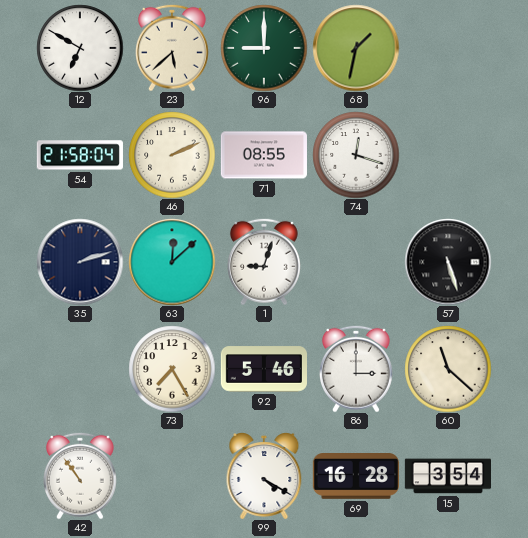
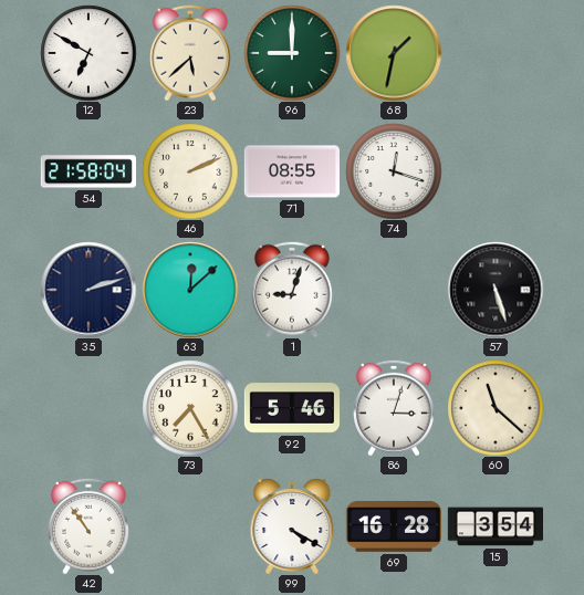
86: 3:00 -> 3:03
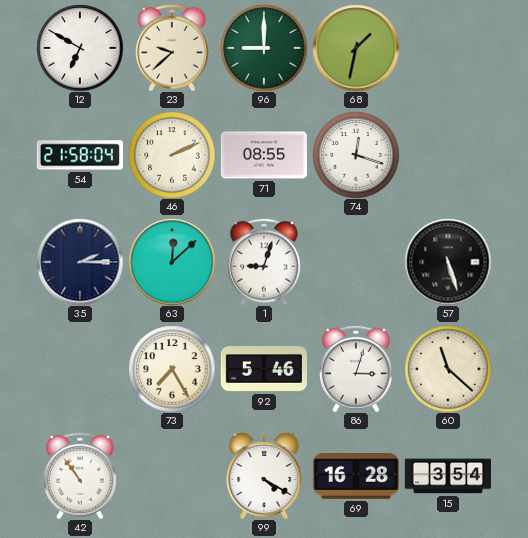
23: 5:38 -> 9:38
35: 2:12 -> 2:15
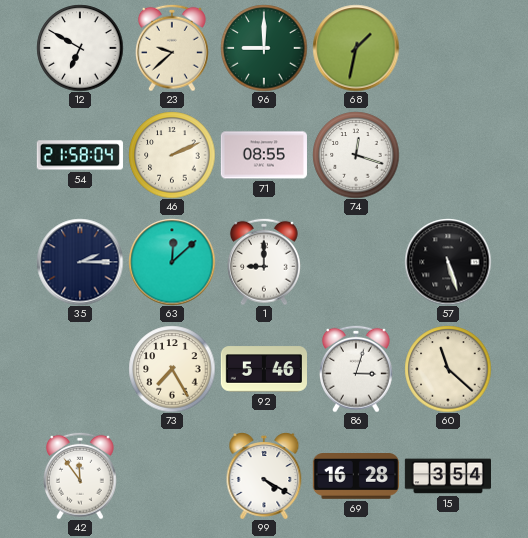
1: 9:03 -> 9:00
42: 10:54 -> 11:54
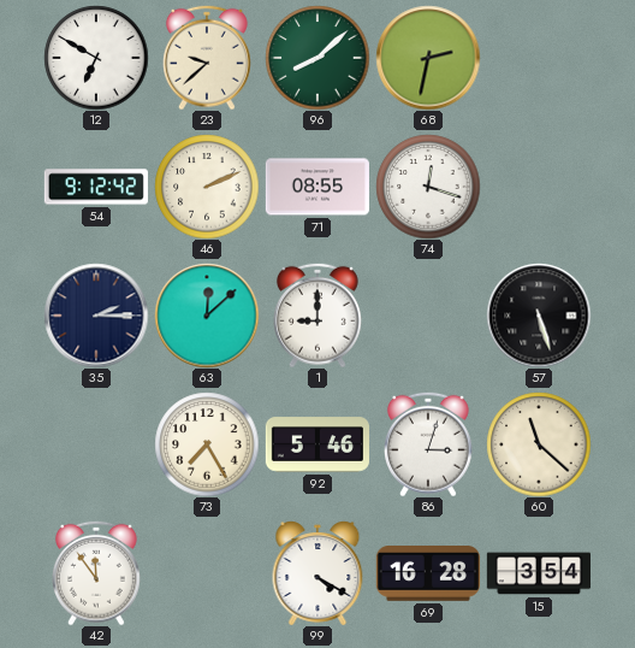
96: 9:00 -> 8:08
68: 1:32 -> 2:32
54: 21:58 -> 9:12
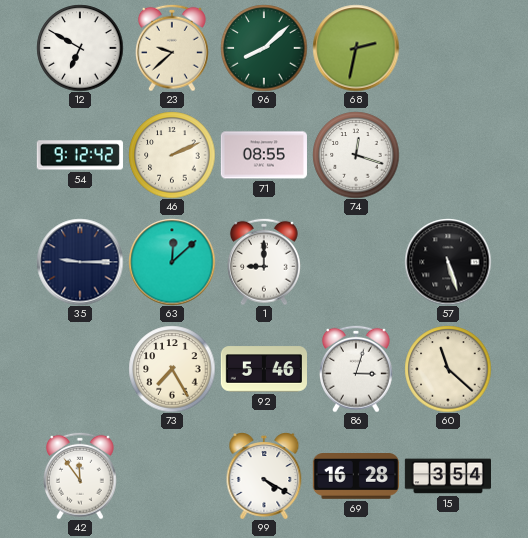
35: 2:15 -> 9:15
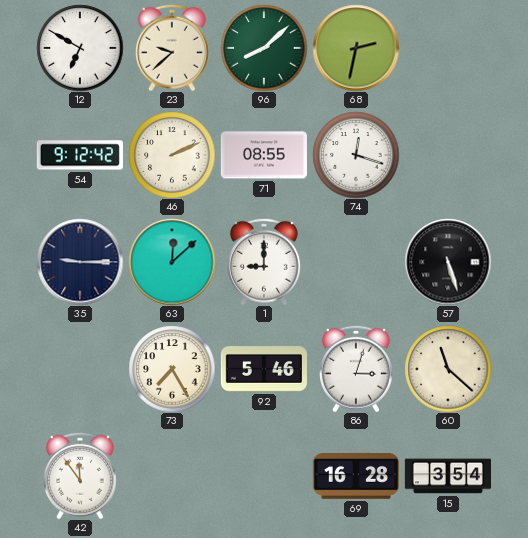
99: 4:20 -> none
